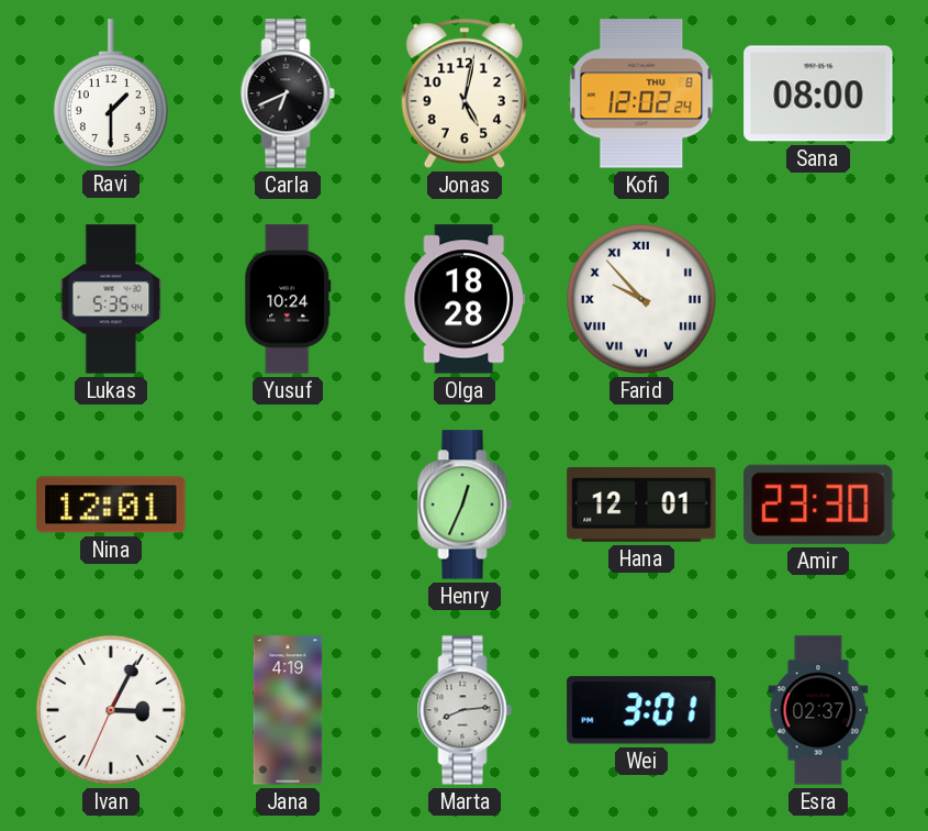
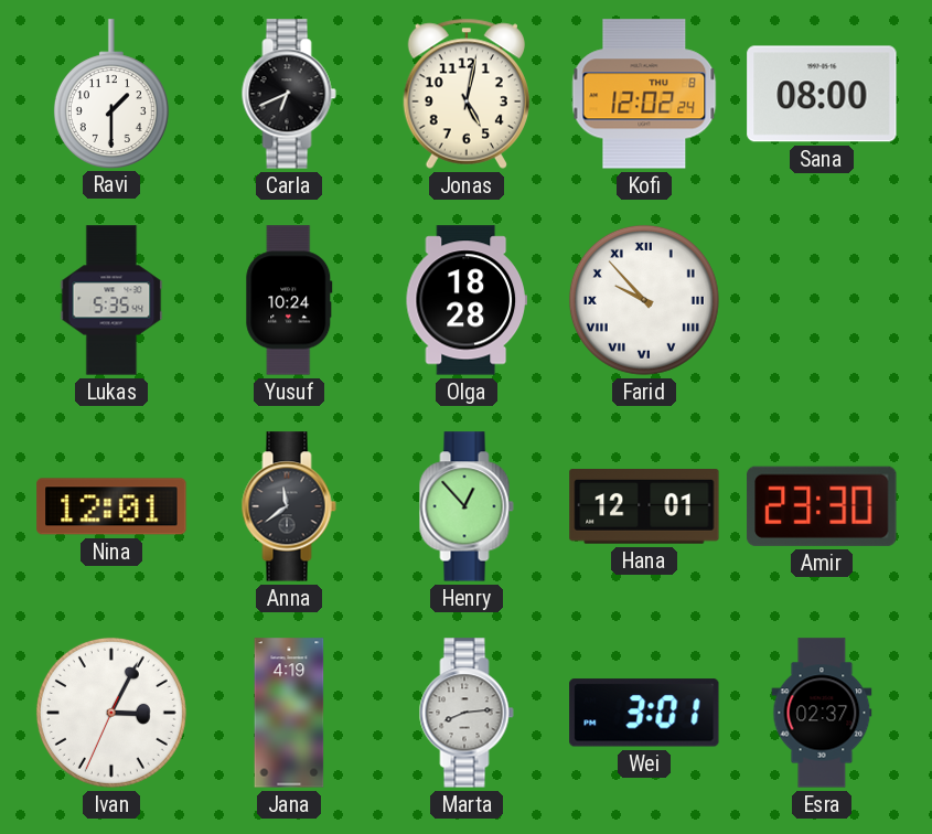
Anna: none -> 11:39
Henry: 12:34 -> 12:53
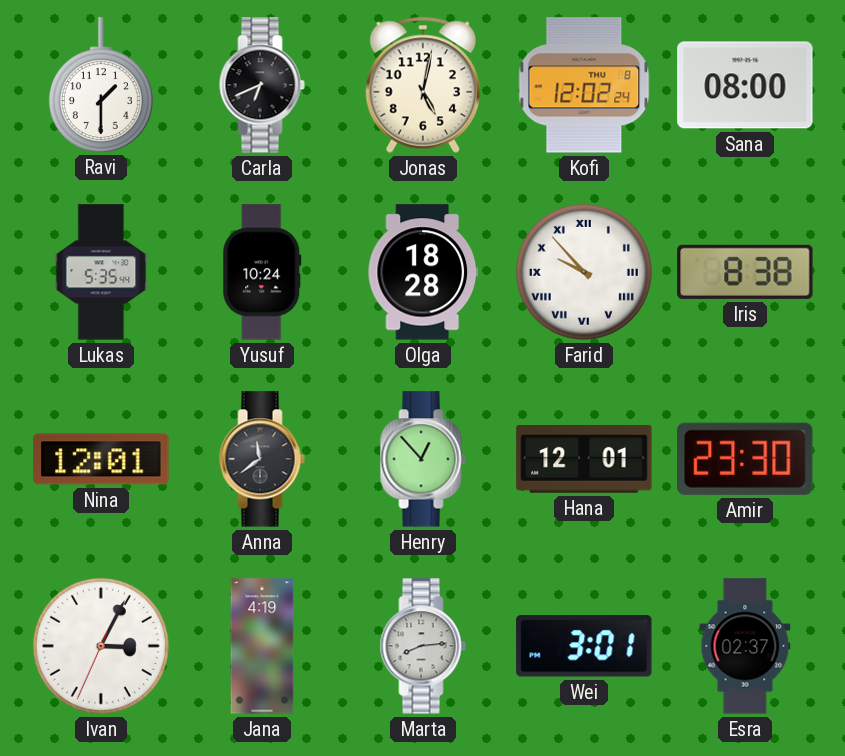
Iris: none -> 8:38
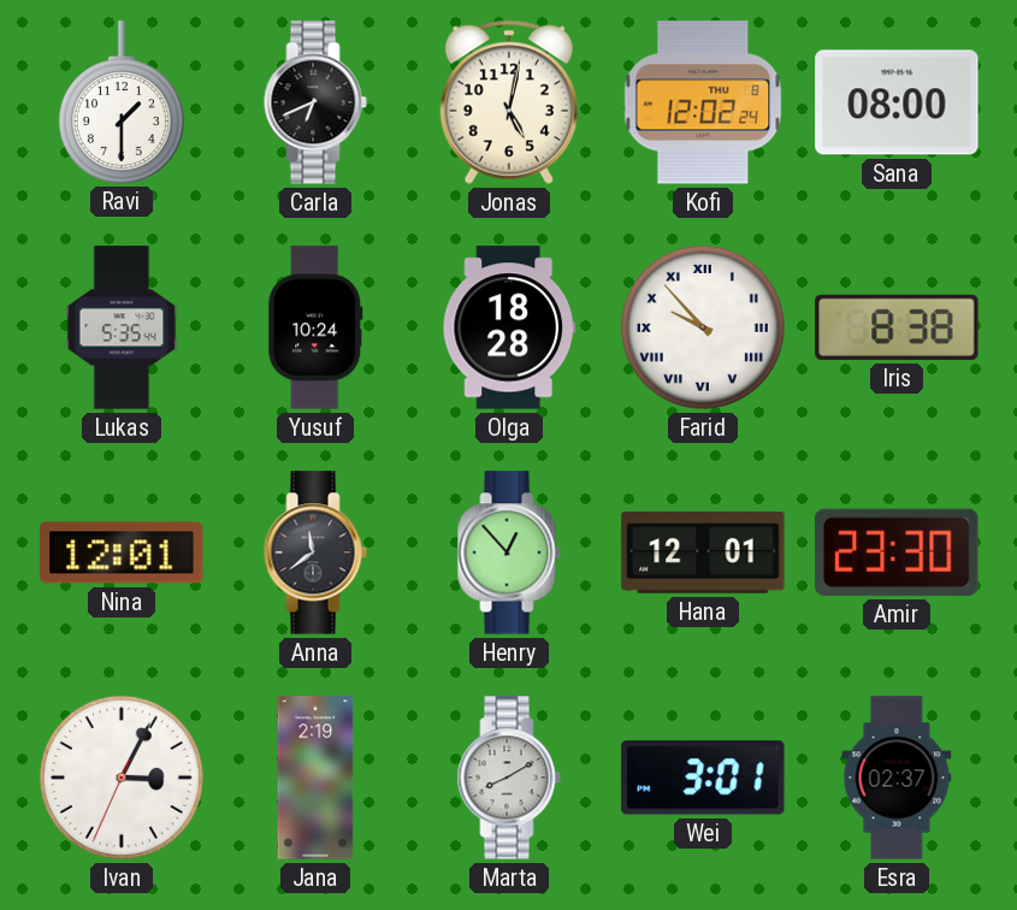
Jana: 4:19 -> 2:19
Marta: 8:14 -> 8:10
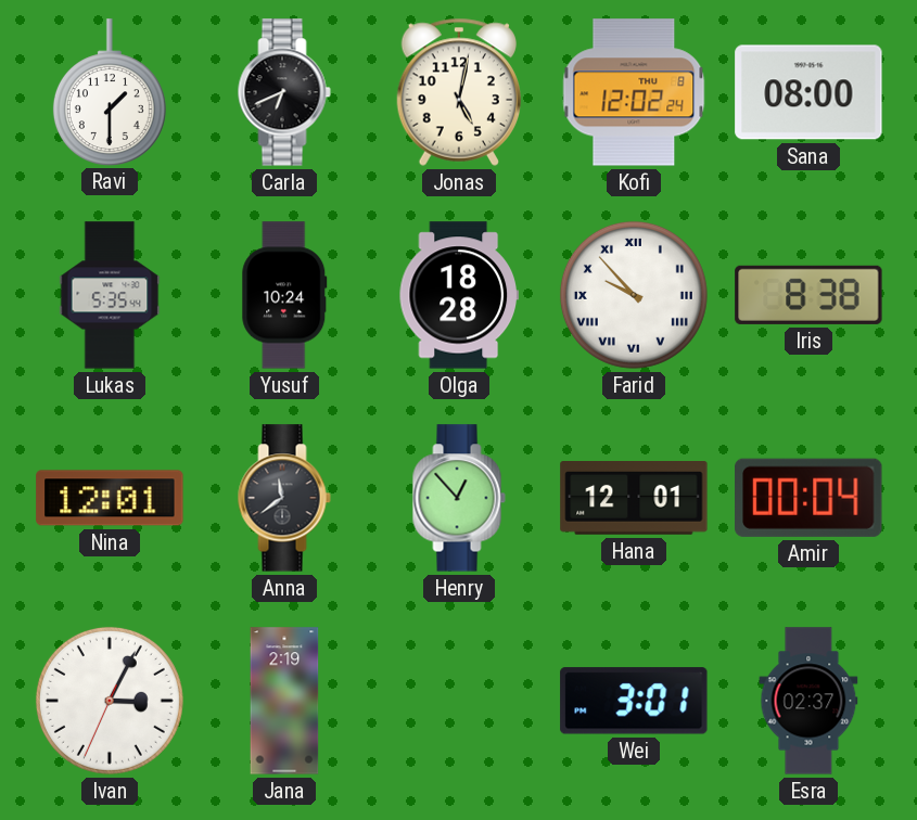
Amir: 23:30 -> 00:04
Marta: 8:10 -> none
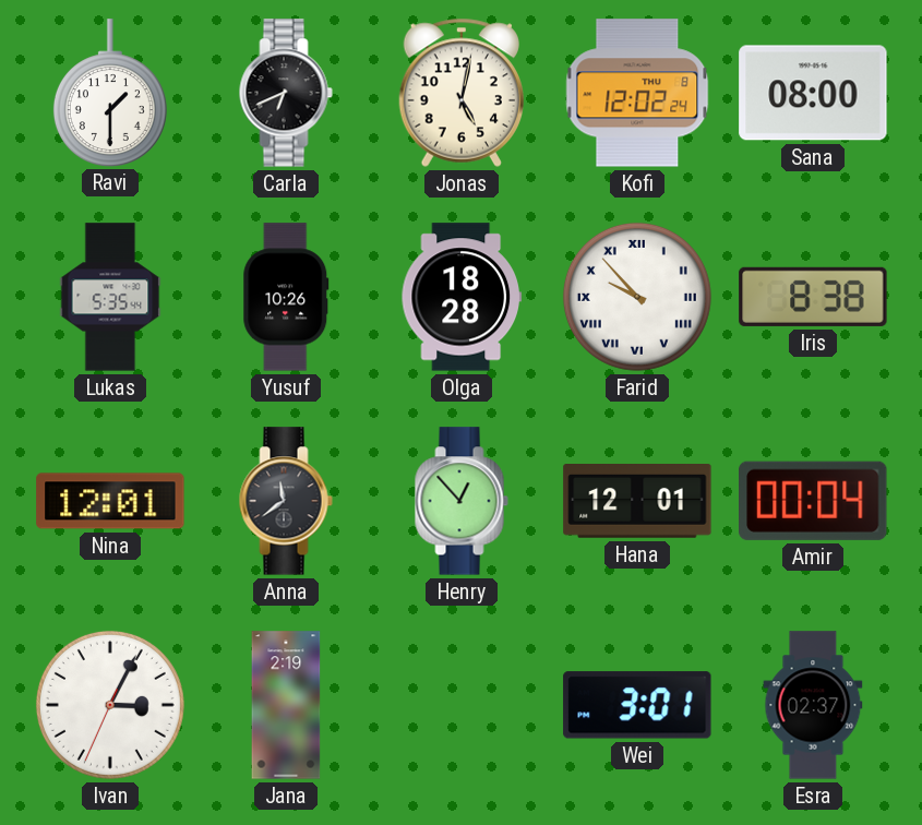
Yusuf: 10:24 -> 10:26
